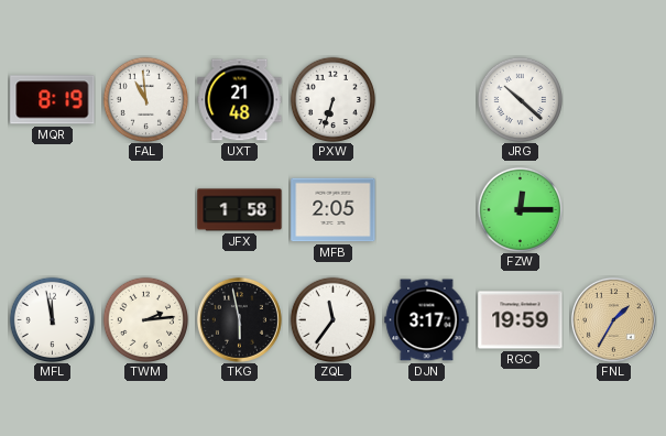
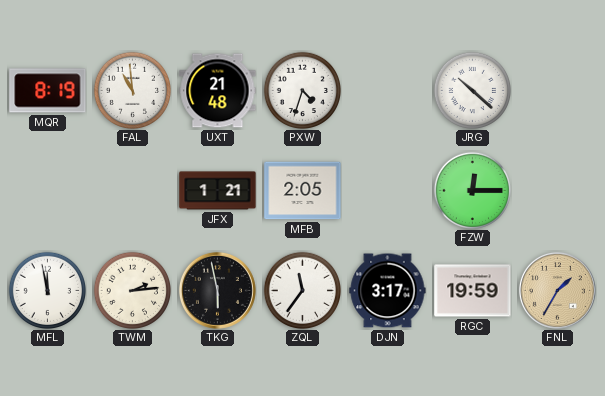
PXW: 6:33 -> 4:33
JFX: 1:58 -> 1:21
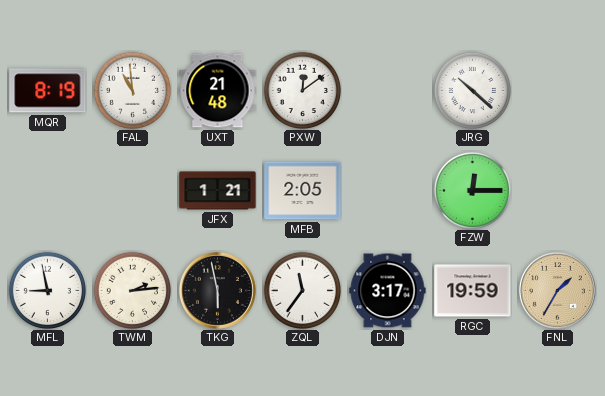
PXW: 4:33 -> 12:09
MFL: 11:58 -> 8:58
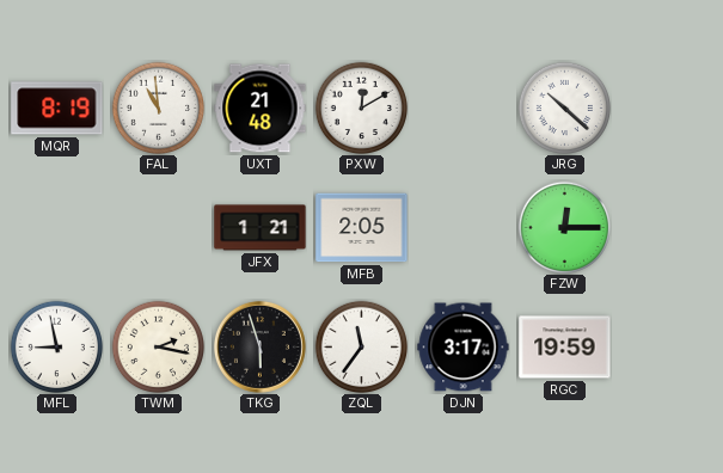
PXW: 12:09 -> 12:10
TWM: 2:14 -> 2:17
TKG: 5:58 -> 5:57
FNL: 1:35 -> none
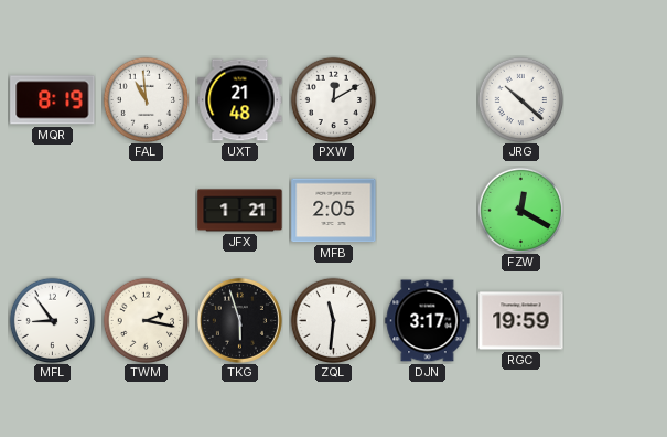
FZW: 12:15 -> 12:20
MFL: 8:58 -> 8:54
ZQL: 11:36 -> 11:31
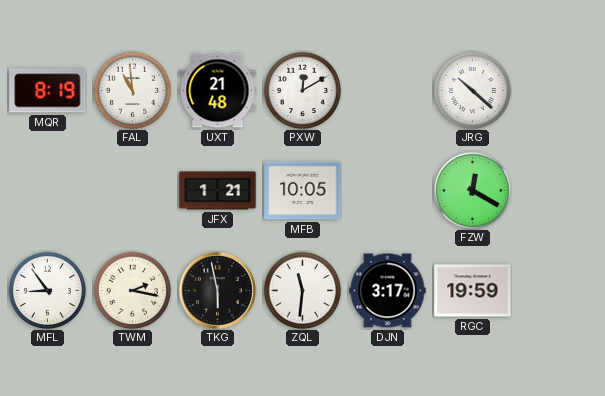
MFB: 2:05 -> 10:05
TKG: 5:57 -> 5:58
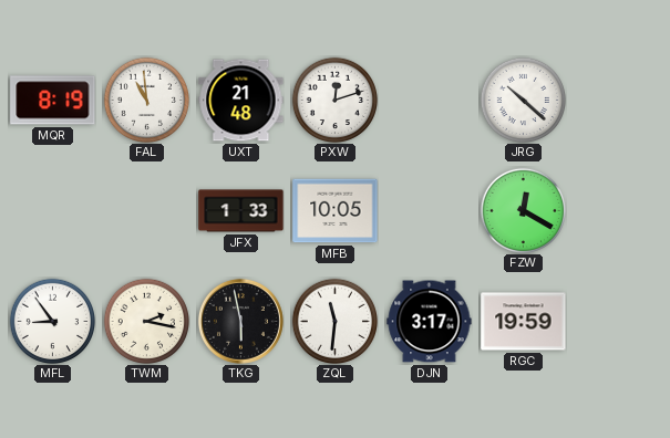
PXW: 12:10 -> 12:12
JFX: 1:21 -> 1:33
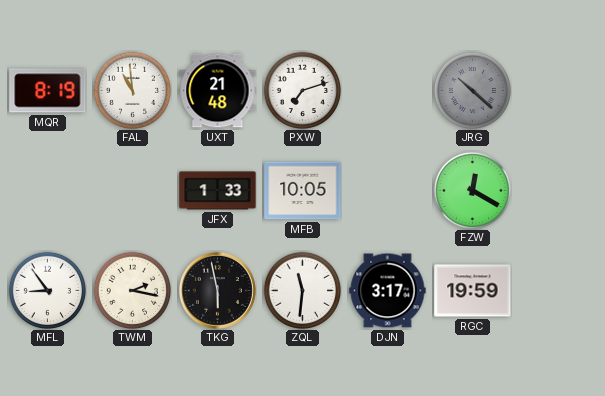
PXW: 12:12 -> 7:12
JRG dial: white -> grey
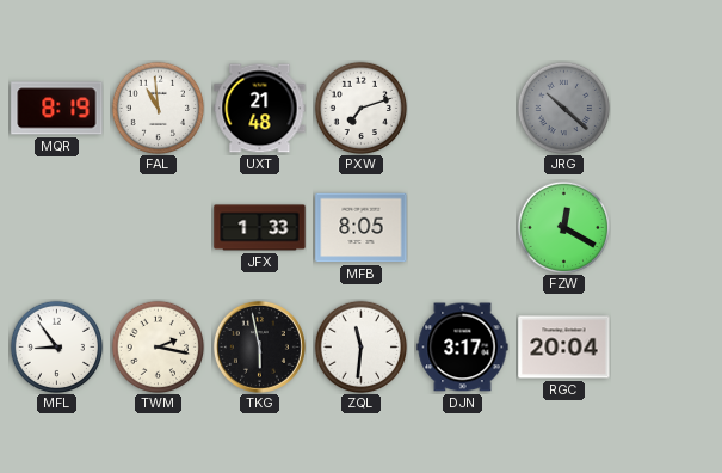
MFB: 10:05 -> 8:05
RGC: 19:59 -> 20:04
